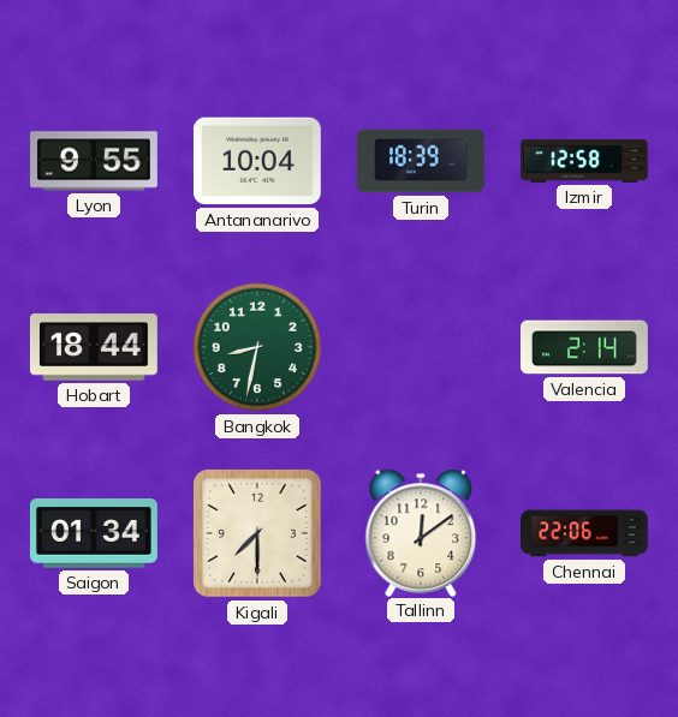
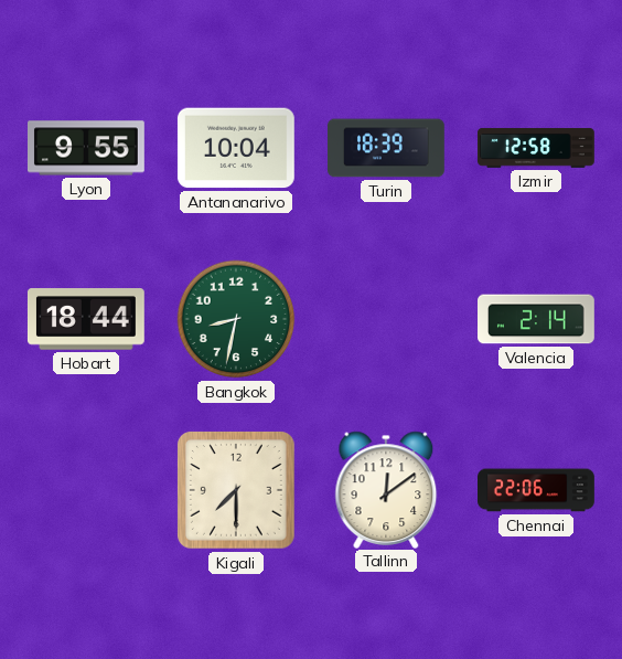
Saigon: 01:34 -> none
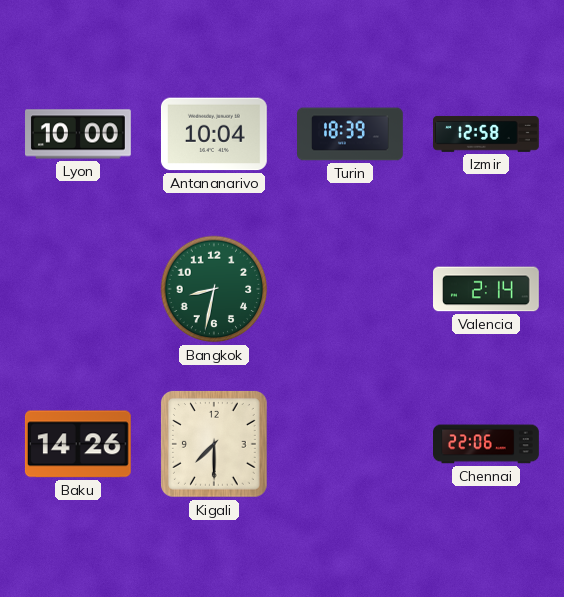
Lyon: 9:55 -> 10:00
Hobart: 18:44 -> none
Baku: none -> 14:26
Tallinn: 12:09 -> none
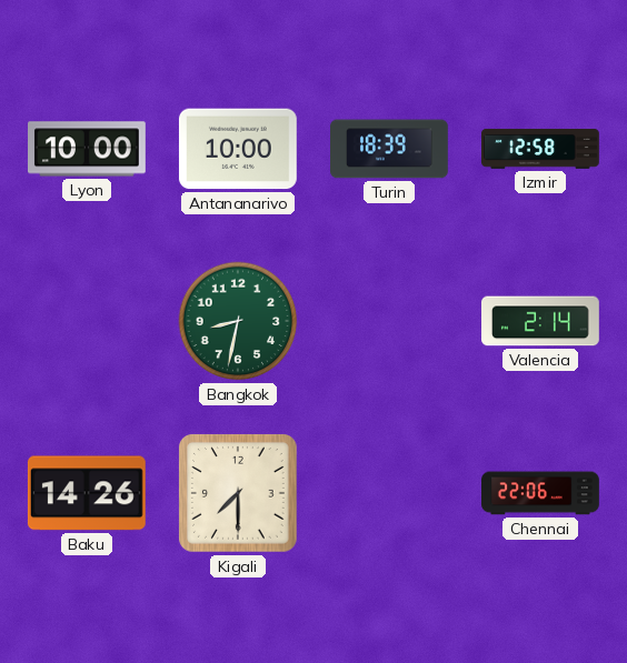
Antananarivo: 10:04 -> 10:00
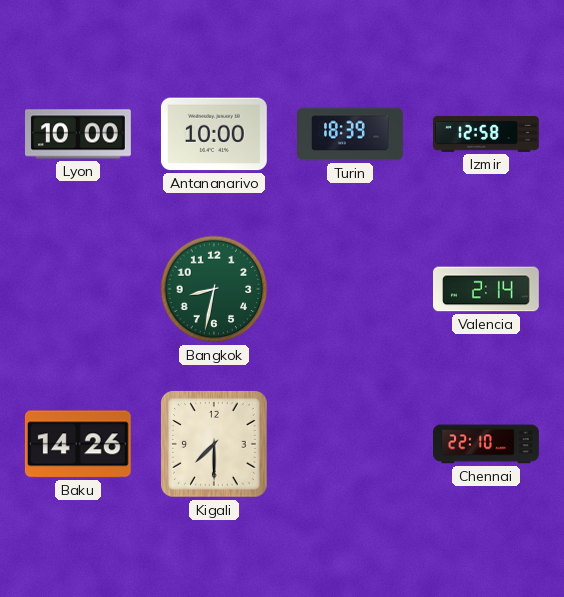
Chennai: 22:06 -> 22:10
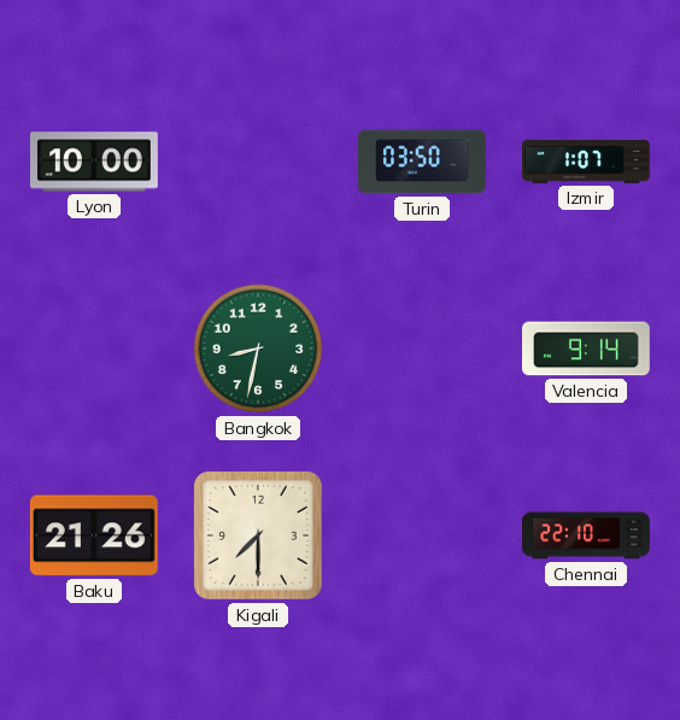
Antananarivo: 10:00 -> none
Turin: 18:39 -> 03:50
Izmir: 12:58 -> 1:07
Valencia: 2:14 -> 9:14
Baku: 14:26 -> 21:26
